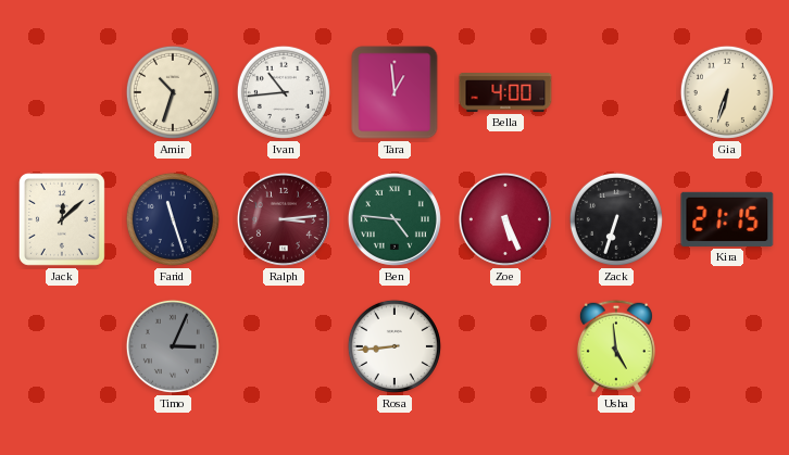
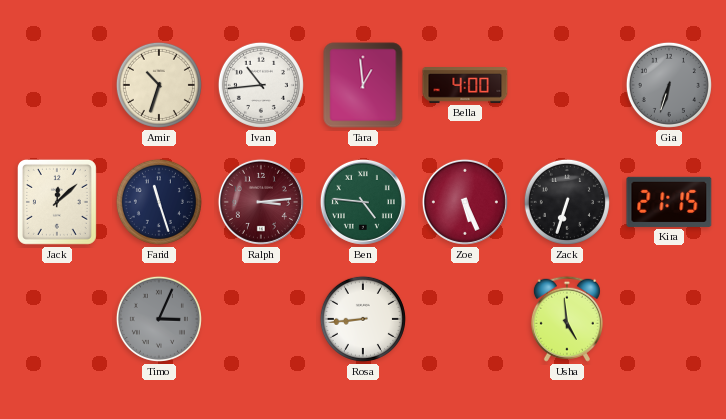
Gia dial: cream -> grey
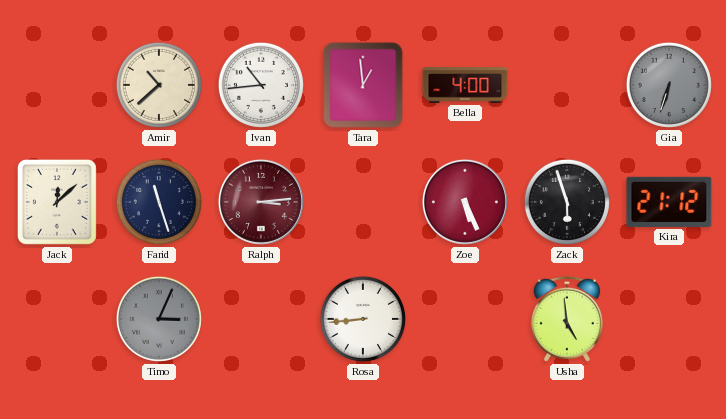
Amir: 10:33 -> 10:38
Ben: 4:46 -> none
Zack: 6:33 -> 5:57
Kira: 21:15 -> 21:12
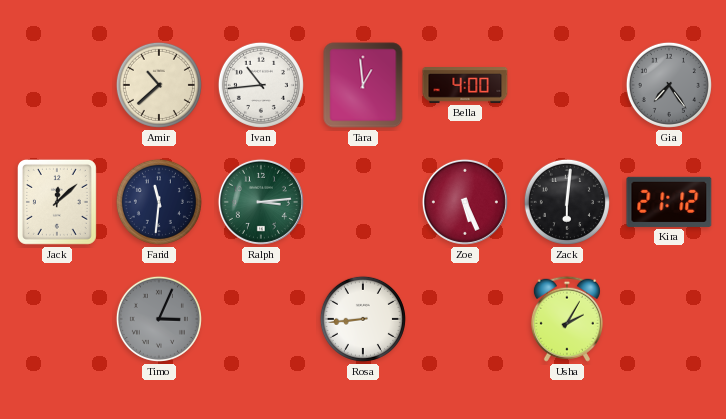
Gia: 6:33 -> 7:24
Farid: 11:27 -> 11:31
Ralph dial: burgundy -> green
Zack: 5:57 -> 6:01
Usha: 4:59 -> 2:05
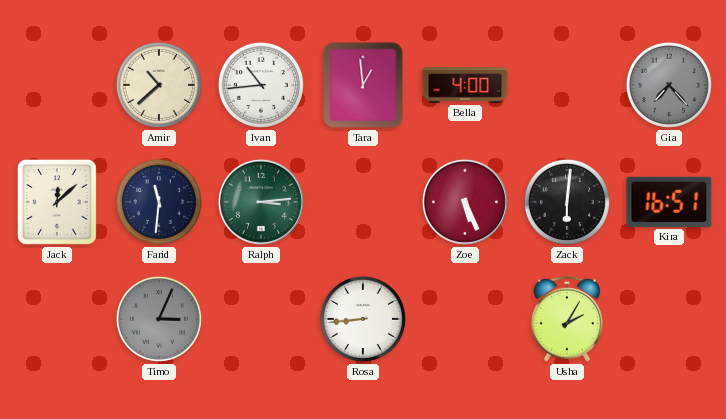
Gia: 7:24 -> 7:23
Kira: 21:12 -> 16:51
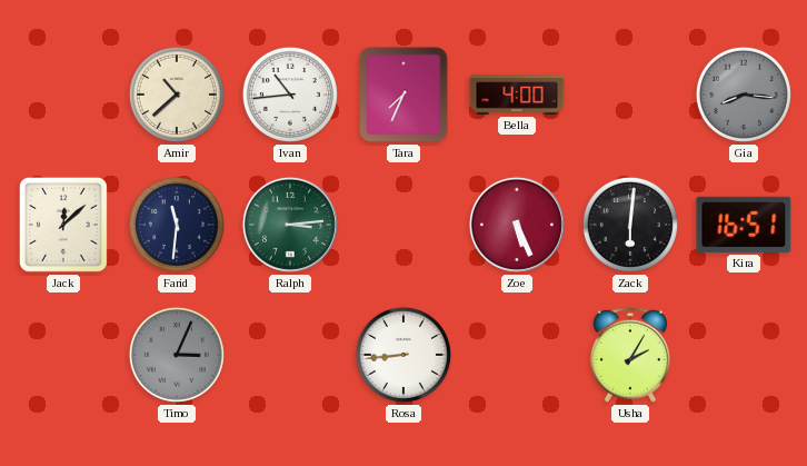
Tara: 12:59 -> 7:34
Gia: 7:23 -> 8:16
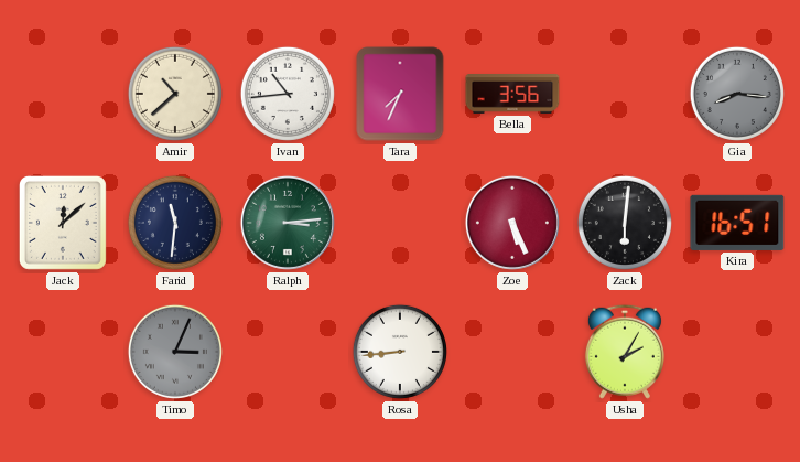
Bella: 4:00 -> 3:56
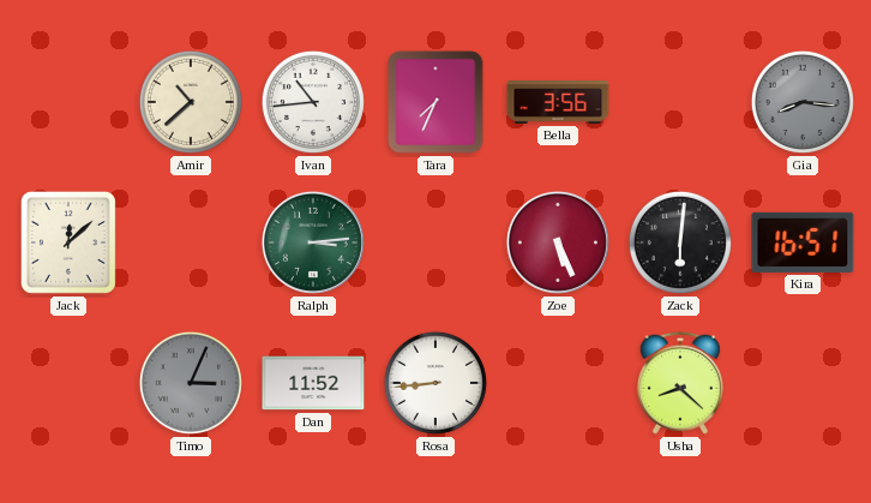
Farid: 11:31 -> none
Dan: none -> 11:52
Usha: 2:05 -> 8:22
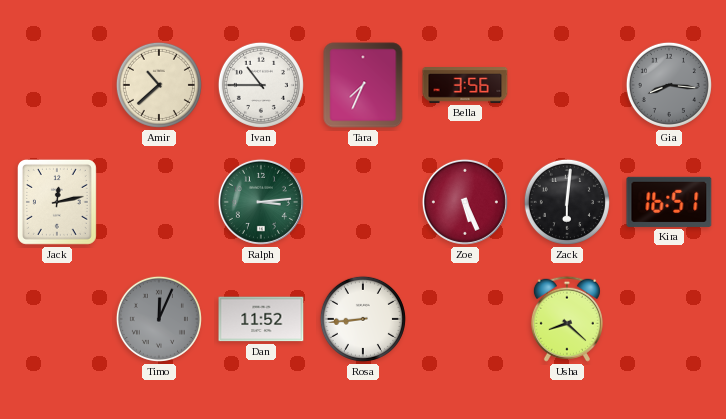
Ivan: 10:44 -> 10:45
Jack: 12:08 -> 12:13
Timo: 3:04 -> 12:04
